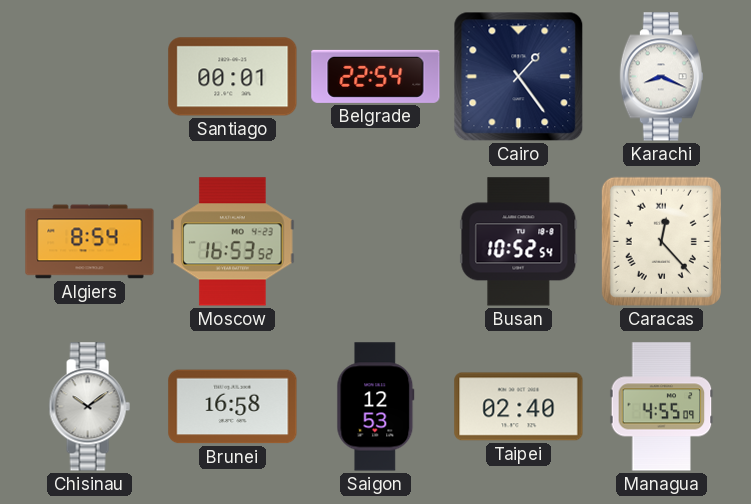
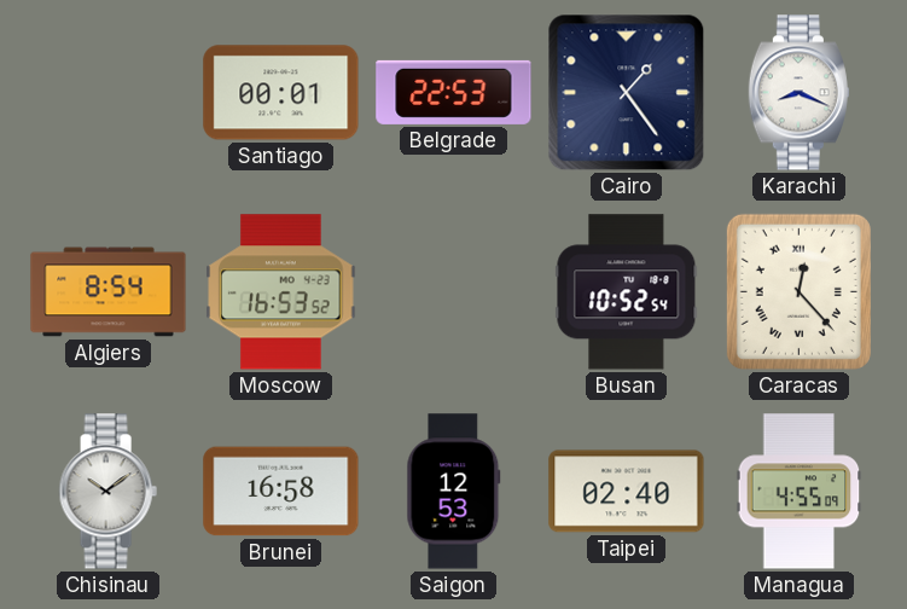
Belgrade: 22:54 -> 22:53
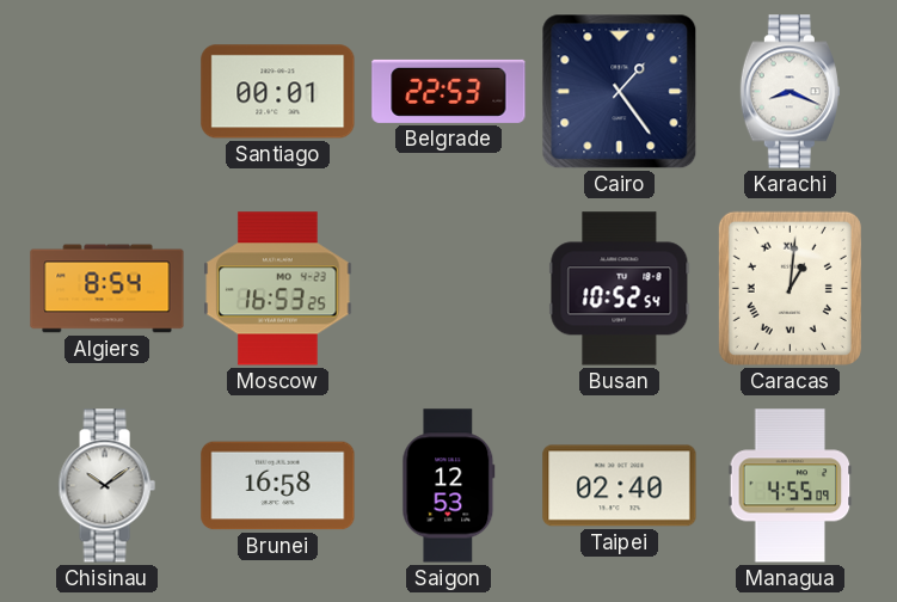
Moscow: 16:53:52 -> 16:53:25
Caracas: 12:23 -> 1:01
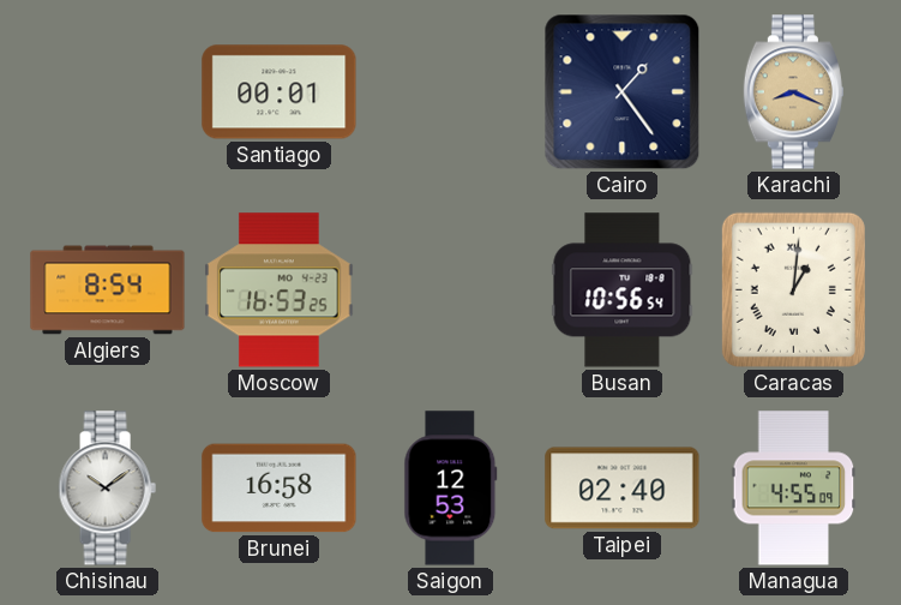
Belgrade: 22:53 -> none
Karachi dial: white -> champagne
Busan: 10:52 -> 10:56
